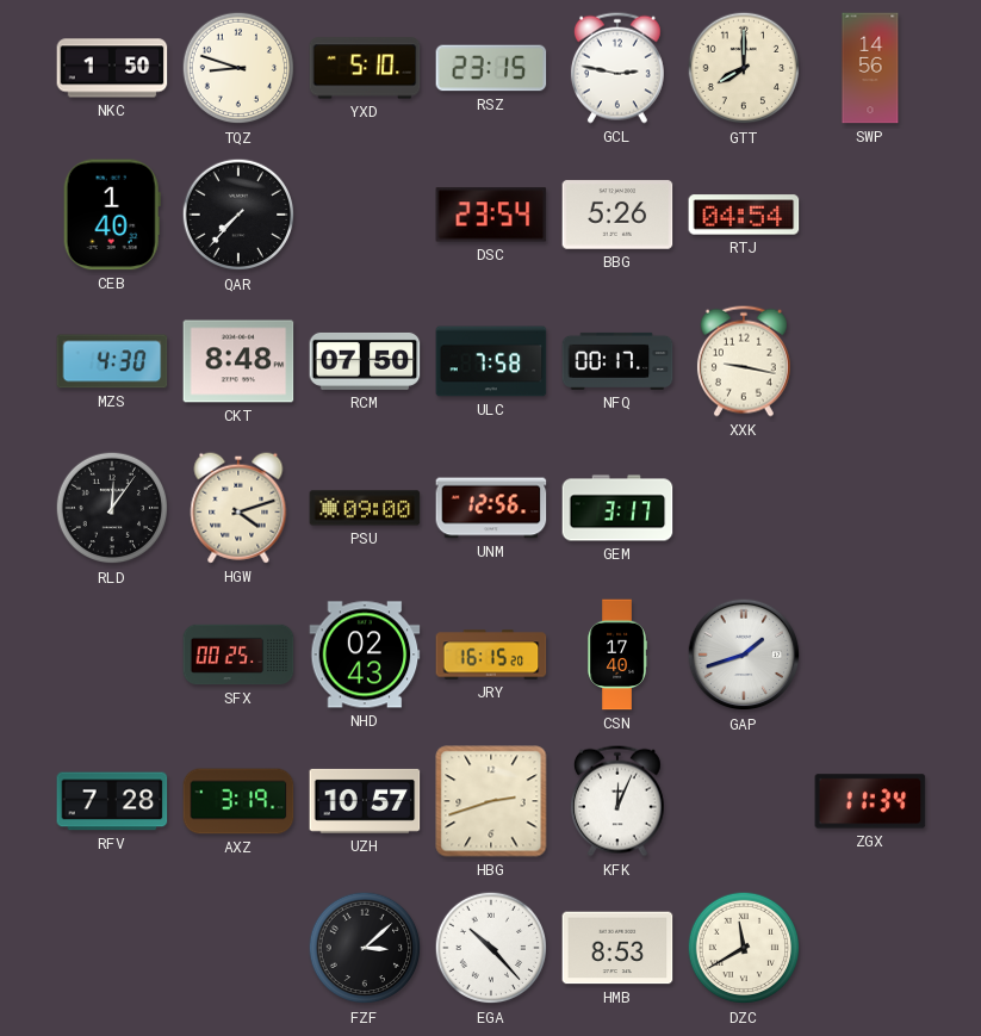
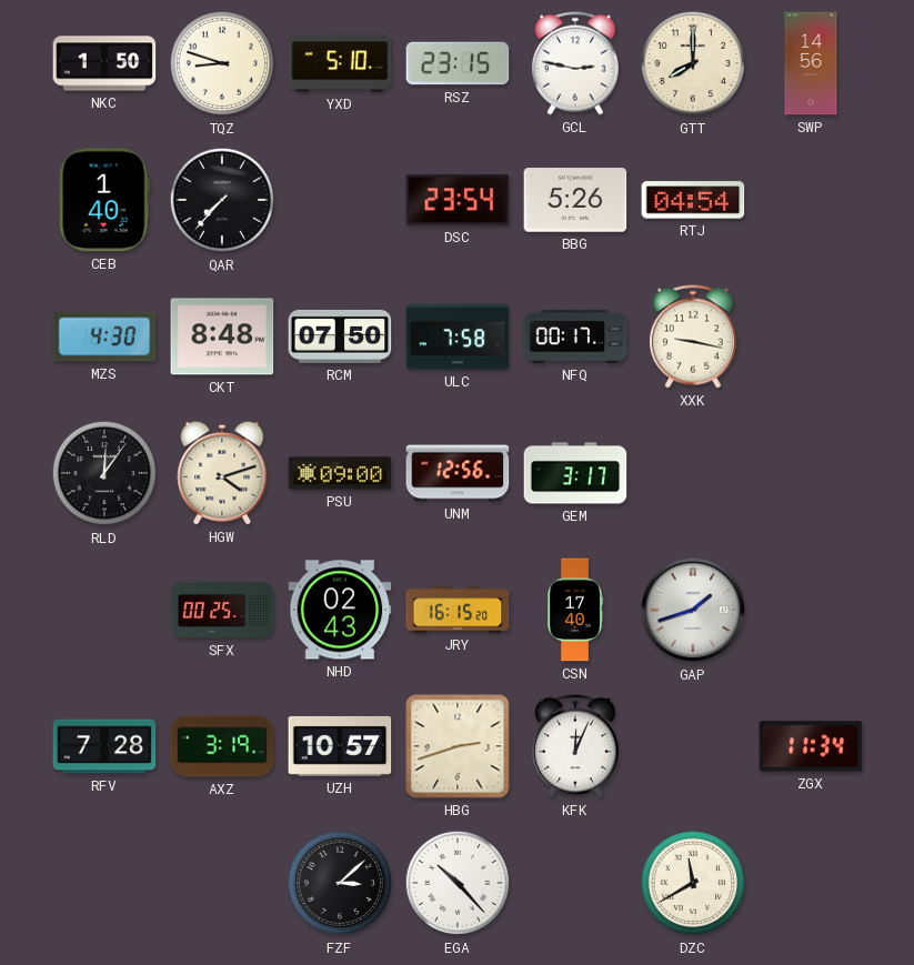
HMB: 8:53 -> none
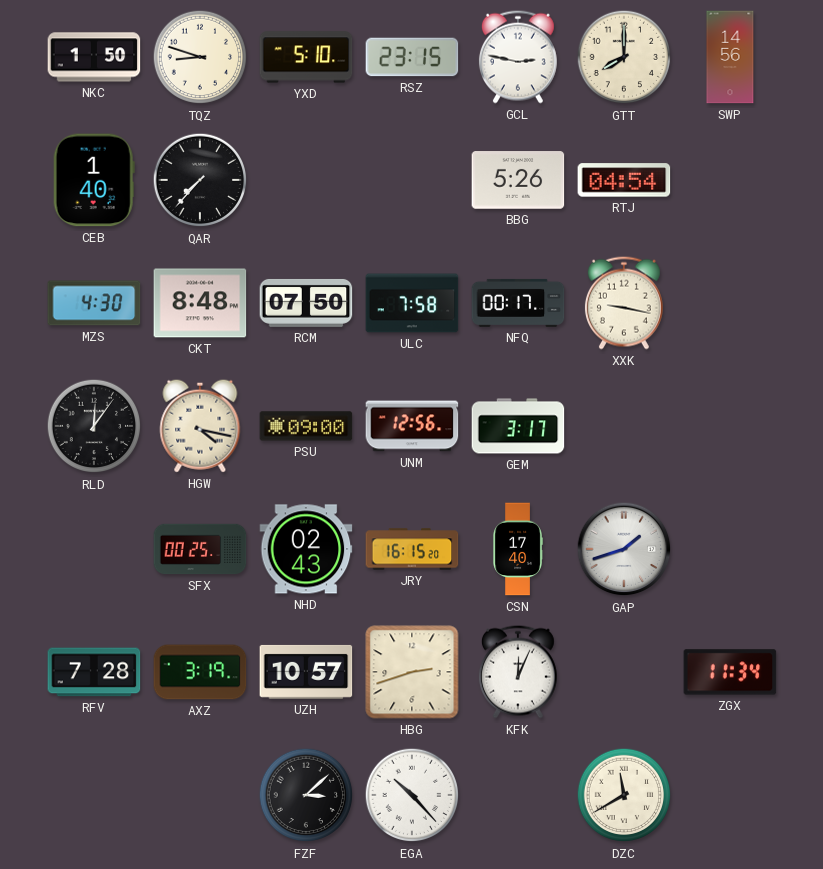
DSC: 23:54 -> none
HGW: 4:12 -> 4:17
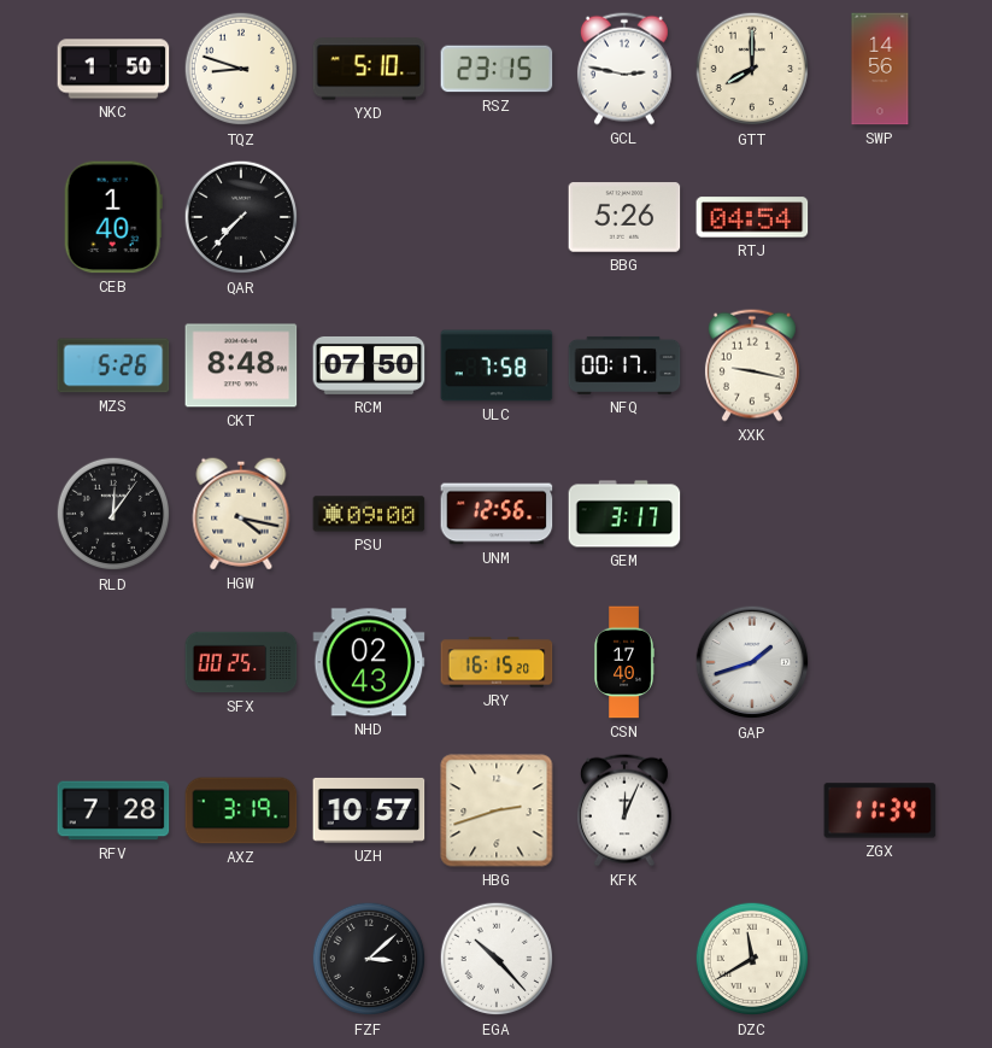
MZS: 4:30 -> 5:26
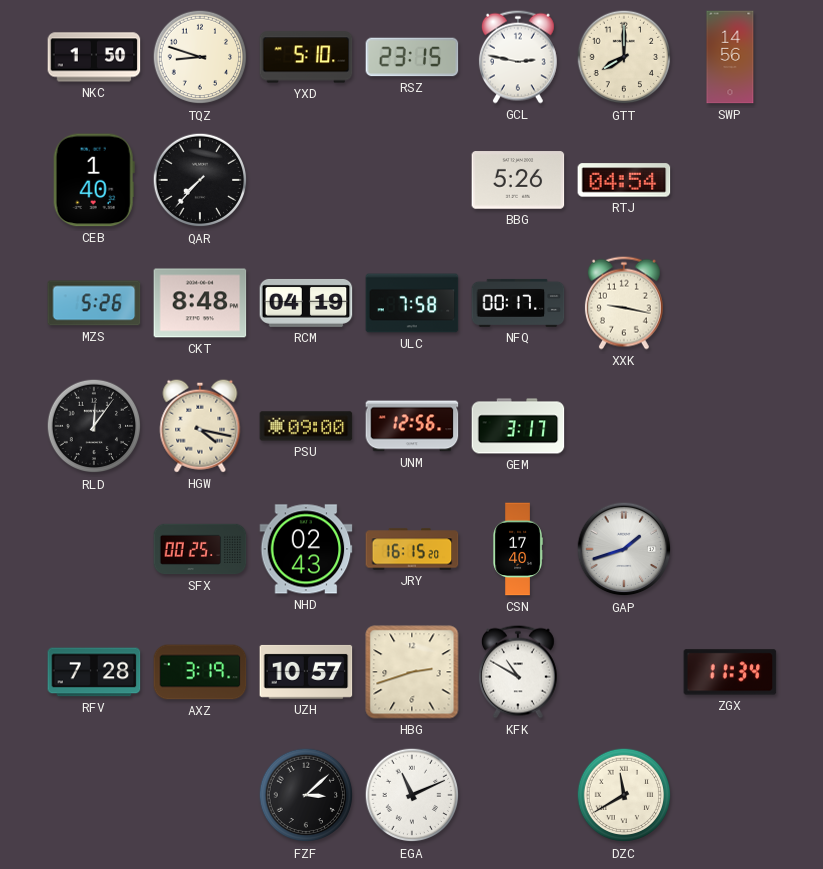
RCM: 07:50 -> 04:19
KFK: 12:04 -> 10:50
EGA: 10:23 -> 11:11
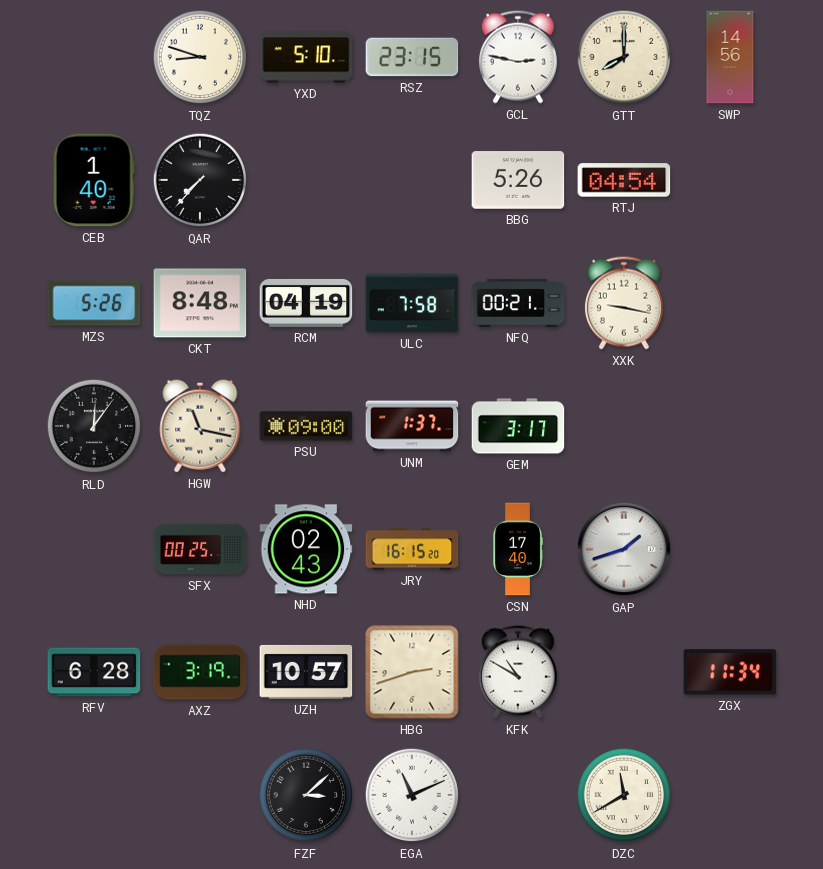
NKC: 1:50 -> none
NFQ: 00:17 -> 00:21
HGW: 4:17 -> 11:17
UNM: 12:56 -> 1:37
RFV: 7:28 -> 6:28
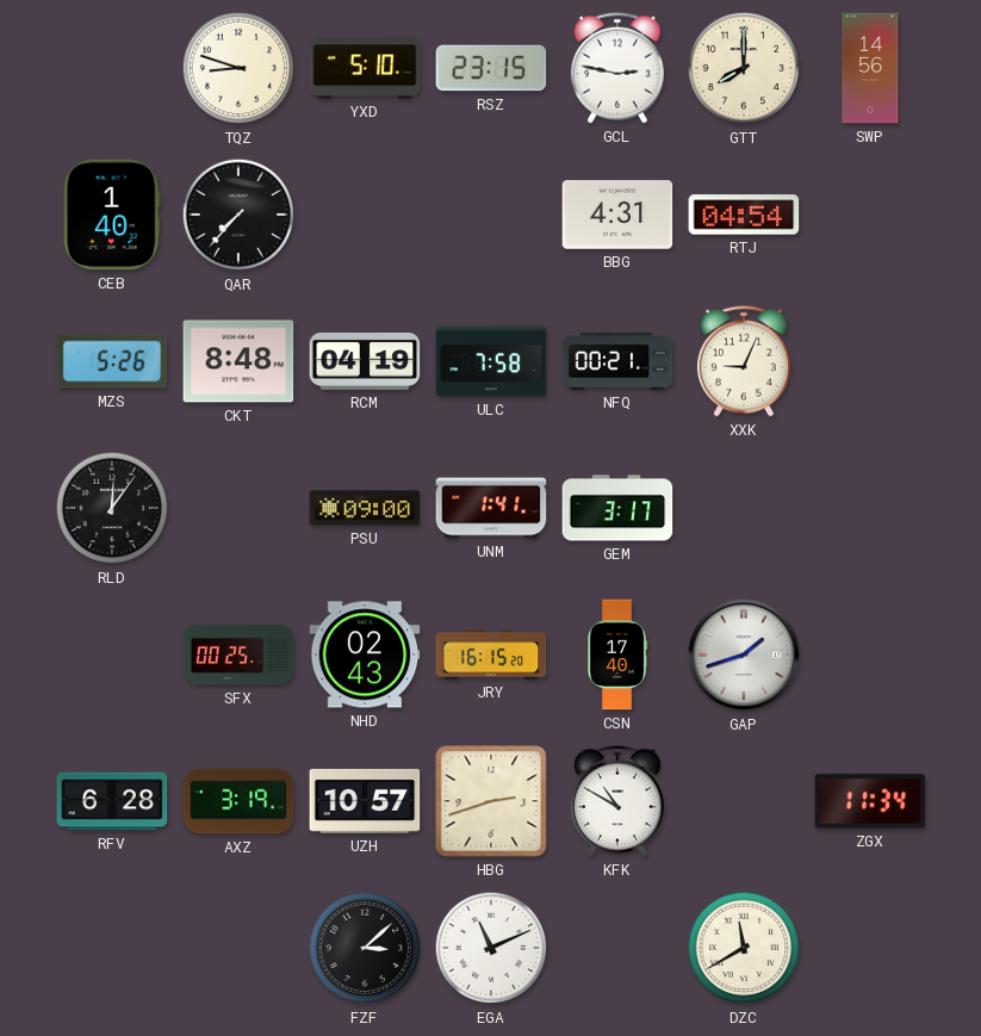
BBG: 5:26 -> 4:31
XXK: 9:17 -> 9:04
HGW: 11:17 -> none
UNM: 1:37 -> 1:41
